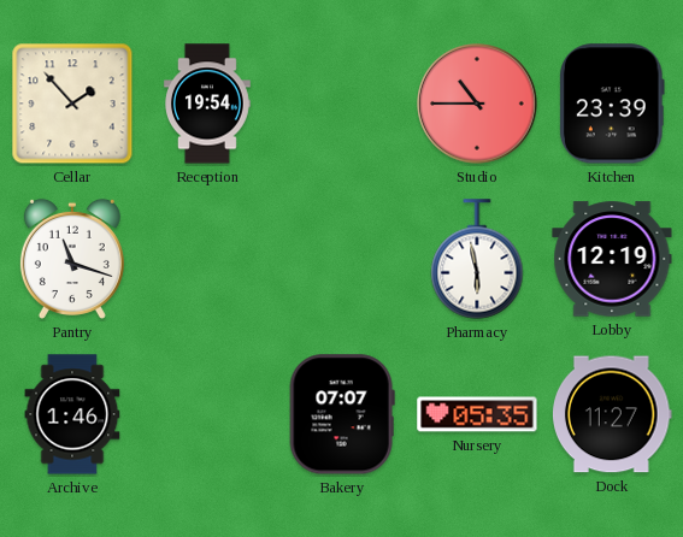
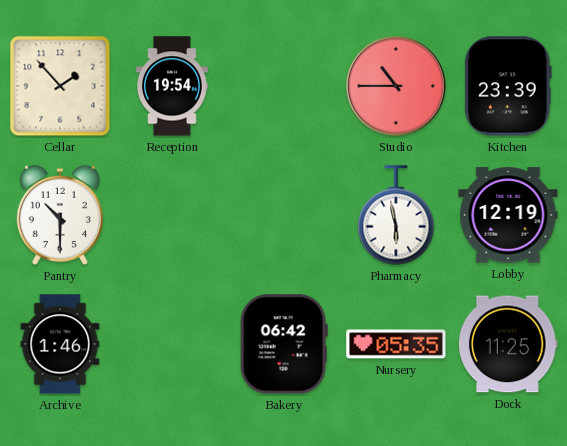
Pantry: 11:18 -> 10:30
Bakery: 07:07 -> 06:42
Dock: 11:27 -> 11:25
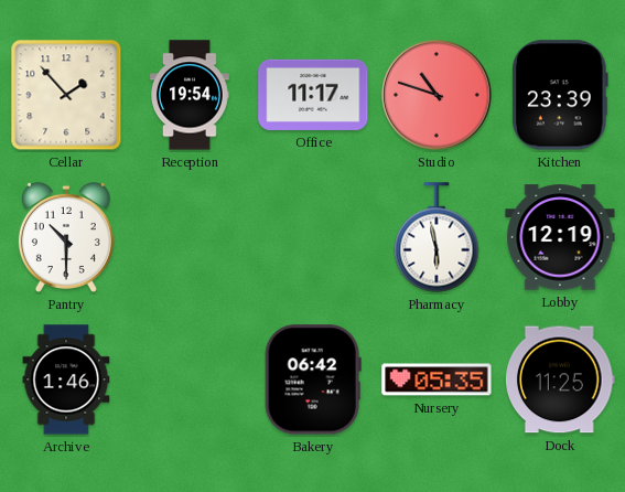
Office: none -> 11:17
Studio: 10:45 -> 10:48
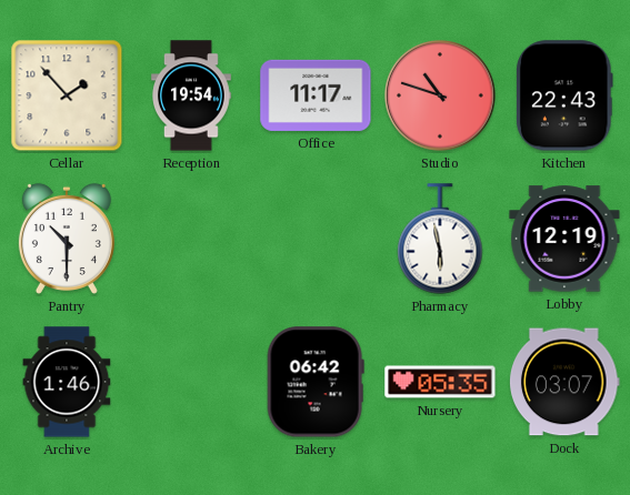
Kitchen: 23:39 -> 22:43
Dock: 11:25 -> 03:07
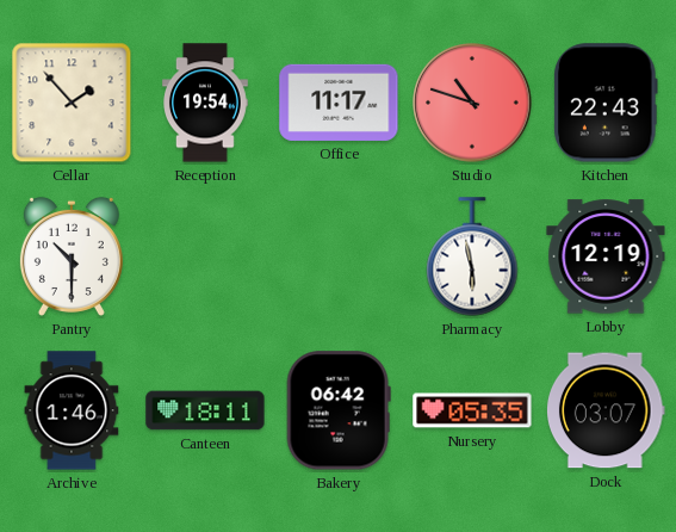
Canteen: none -> 18:11
